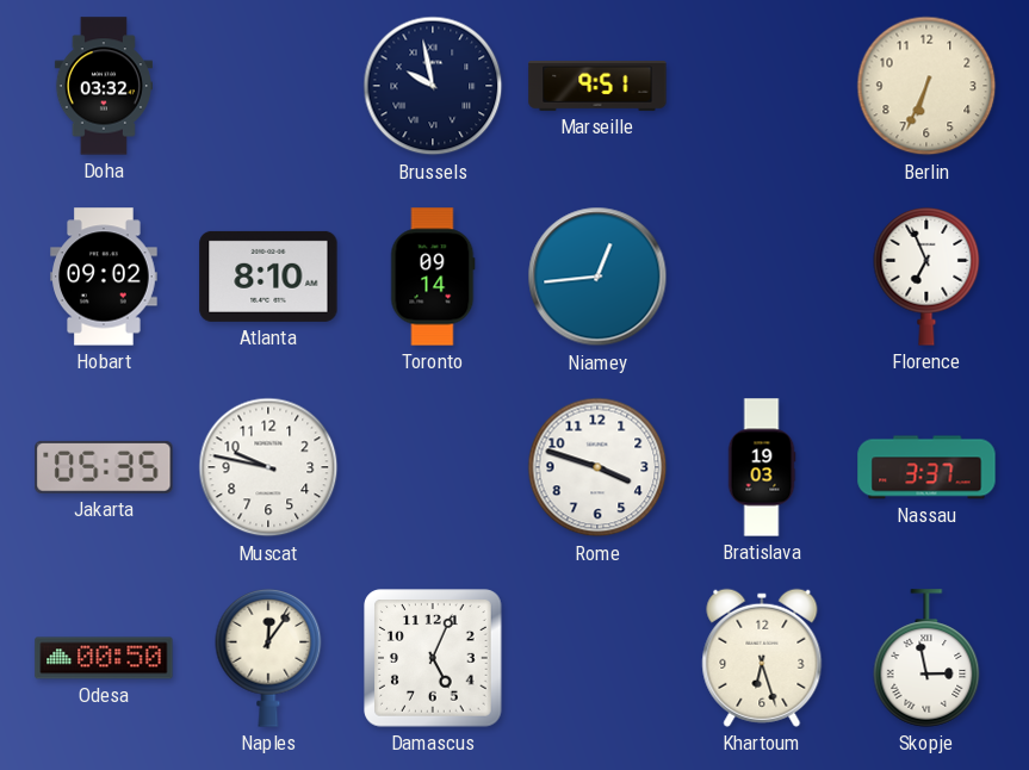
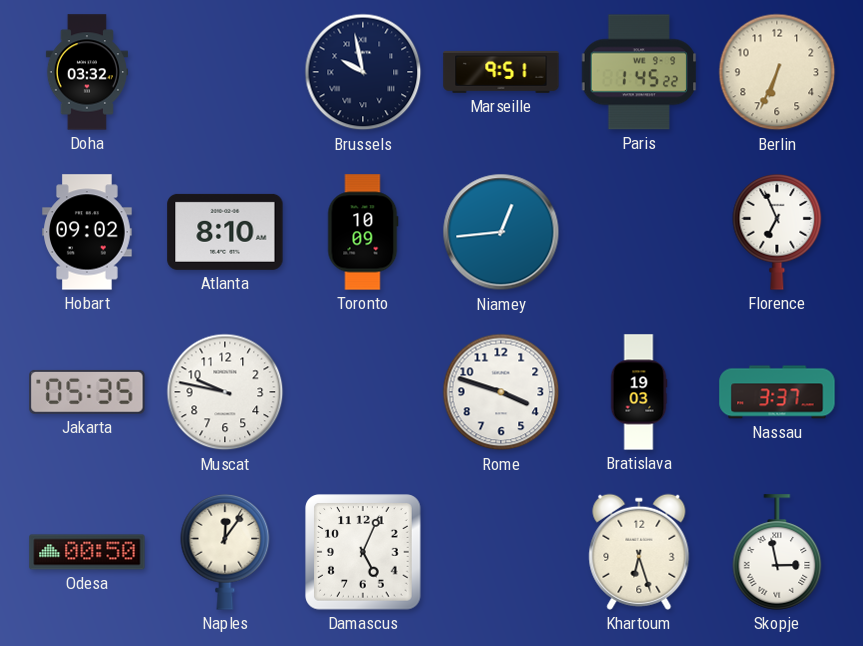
Paris: none -> 1:45
Toronto: 09:14 -> 10:09
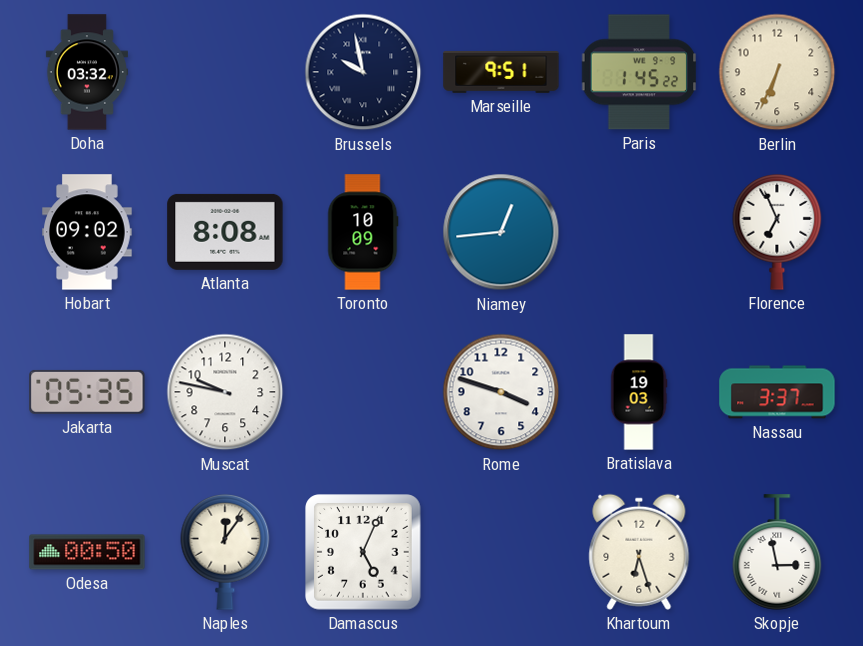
Atlanta: 8:10 -> 8:08
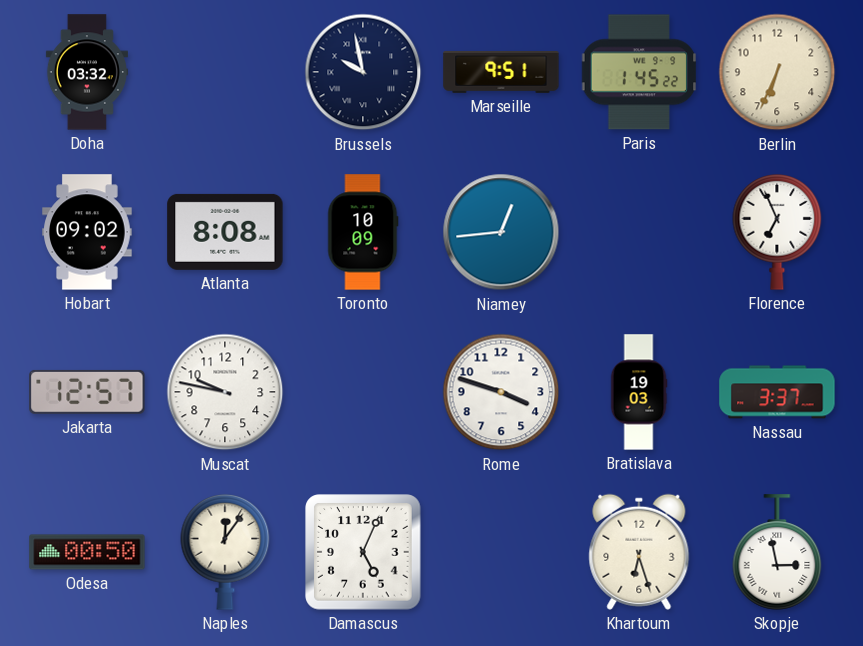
Jakarta: 05:35 -> 12:57
